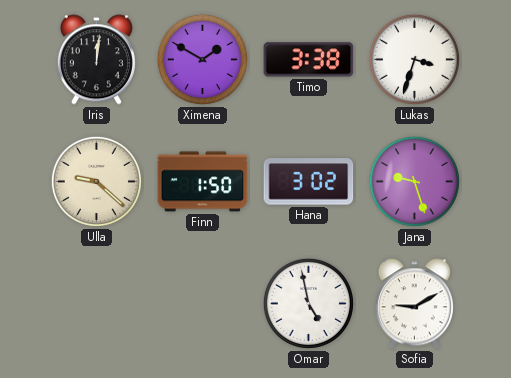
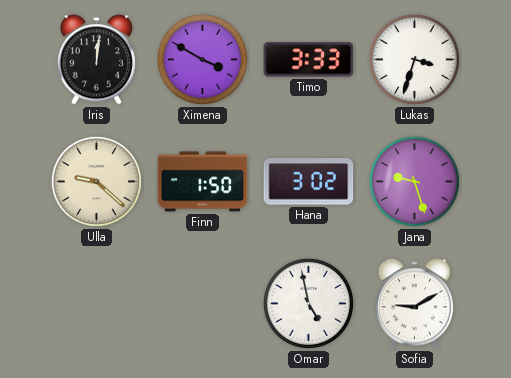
Ximena: 1:50 -> 3:50
Timo: 3:38 -> 3:33
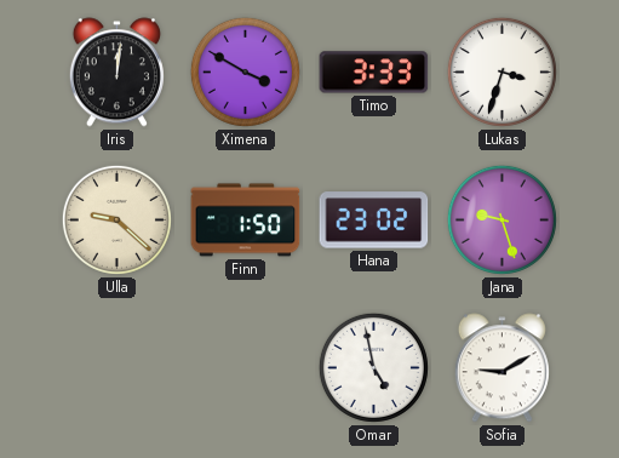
Hana: 3:02 -> 23:02
